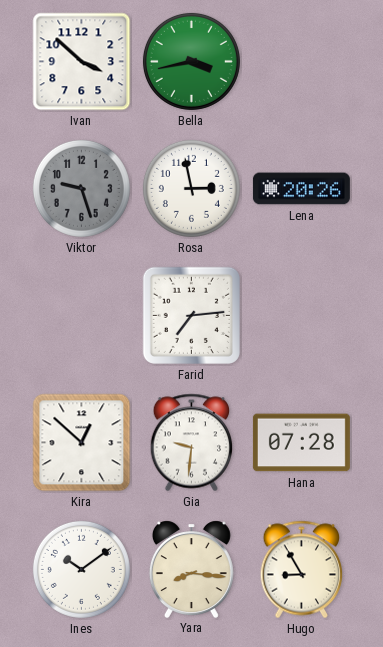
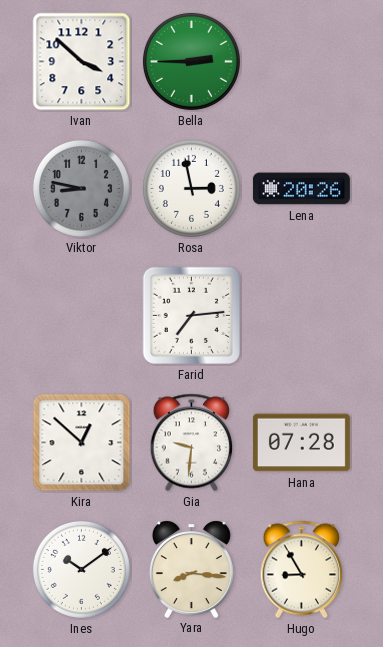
Bella: 3:43 -> 2:45
Viktor: 9:27 -> 8:47
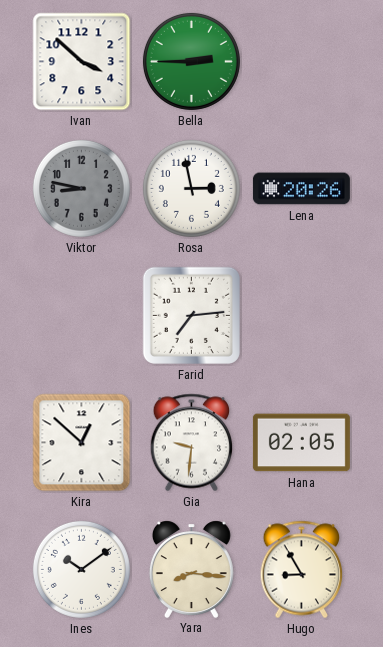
Hana: 07:28 -> 02:05
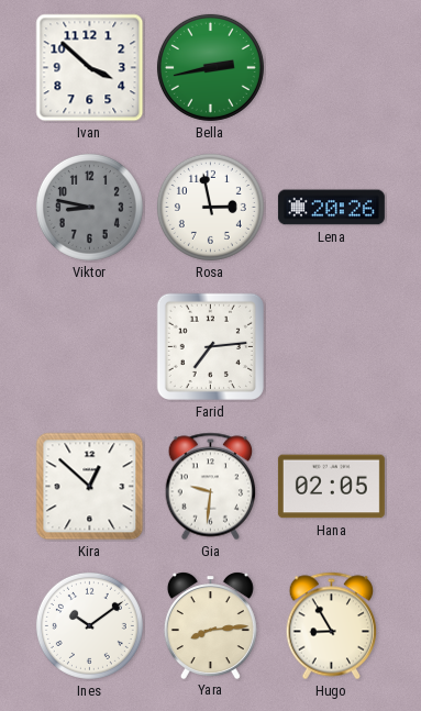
Bella: 2:45 -> 2:43
Yara: 8:16 -> 8:14
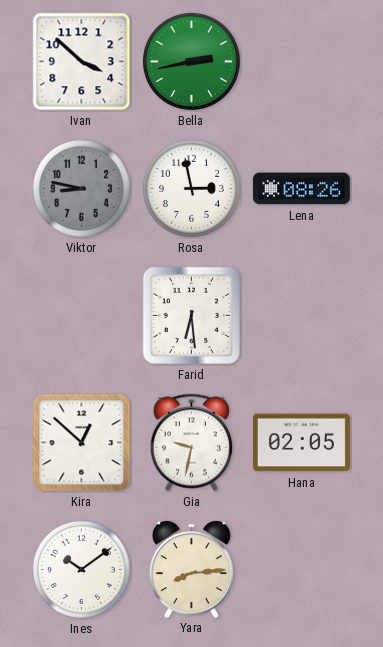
Lena: 20:26 -> 08:26
Farid: 7:14 -> 6:29
Gia: 9:31 -> 9:32
Hugo: 8:55 -> none
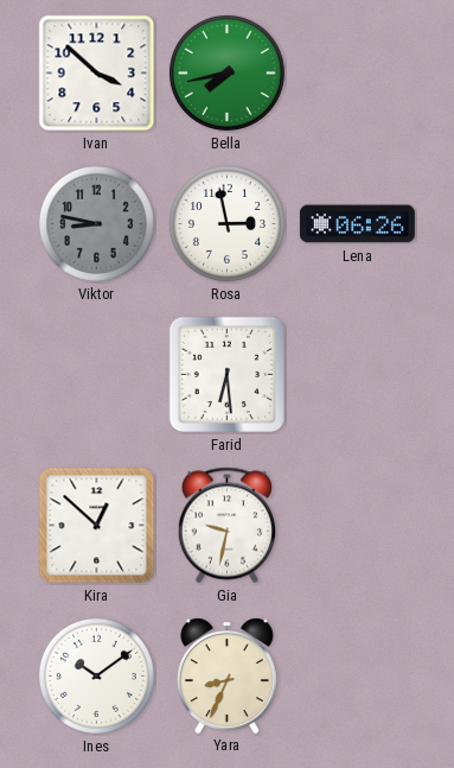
Bella: 2:43 -> 7:43
Lena: 08:26 -> 06:26
Hana: 02:05 -> none
Yara: 8:14 -> 8:34
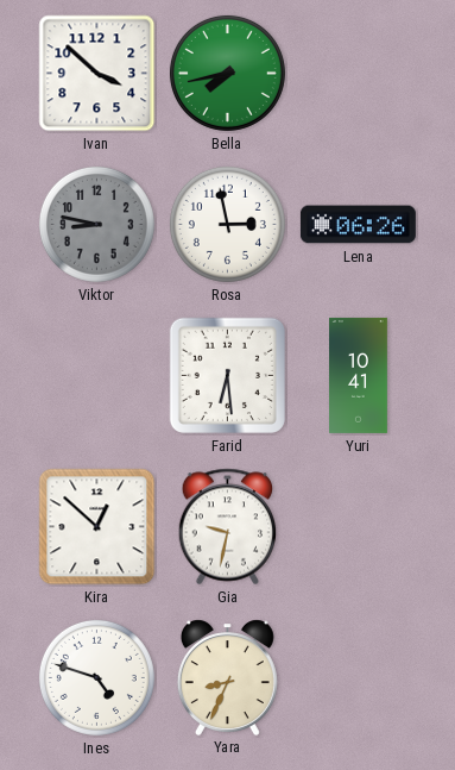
Yuri: none -> 10:41
Ines: 10:09 -> 4:48
